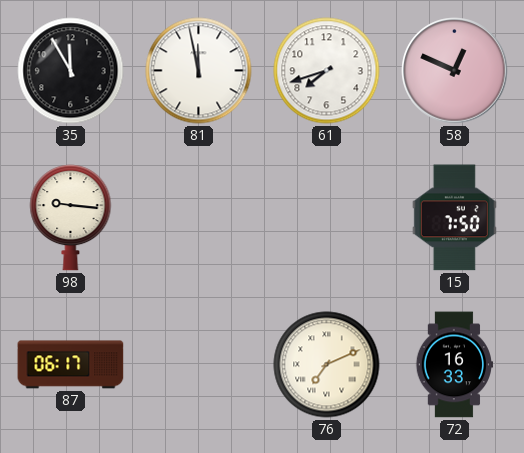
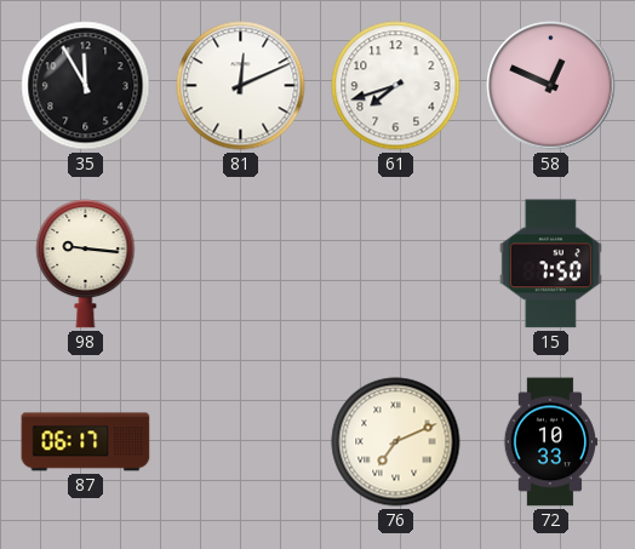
81: 11:58 -> 12:11
72: 16:33 -> 10:33
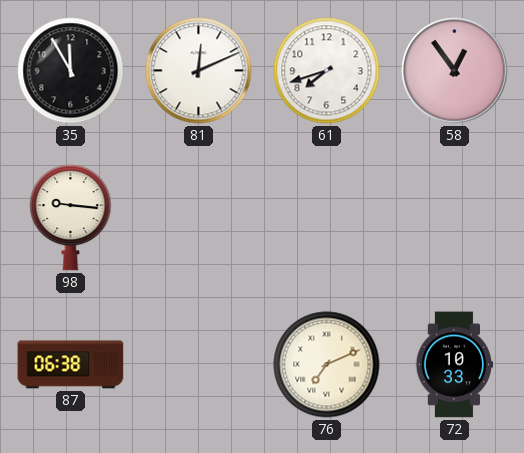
58: 12:49 -> 12:54
15: 7:50 -> none
87: 06:17 -> 06:38
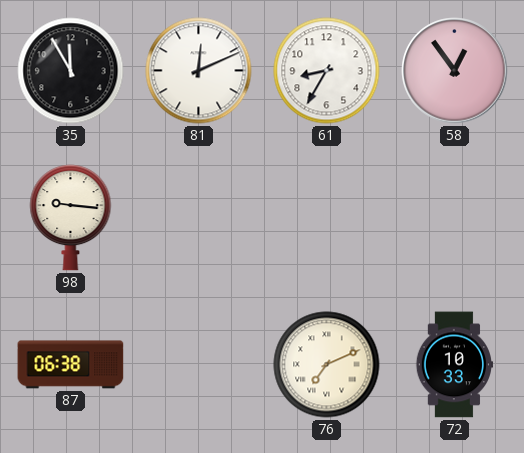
61: 7:42 -> 8:35
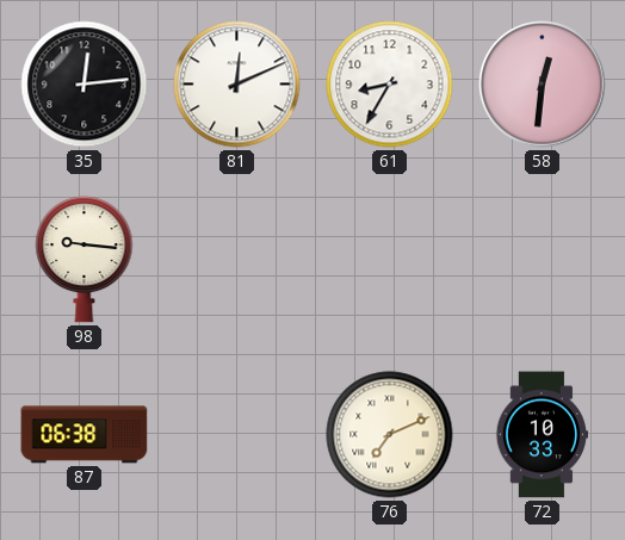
35: 11:55 -> 12:14
58: 12:54 -> 12:31
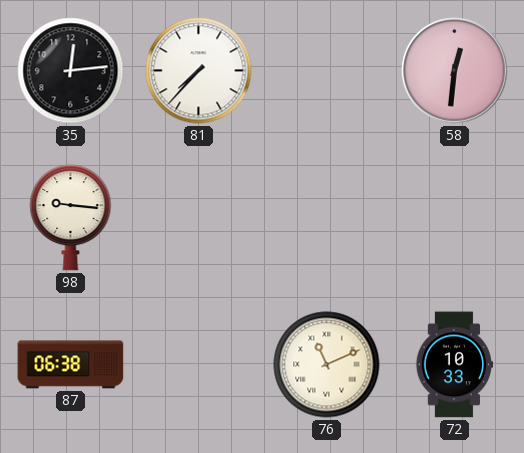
81: 12:11 -> 7:37
61: 8:35 -> none
76: 7:11 -> 11:11
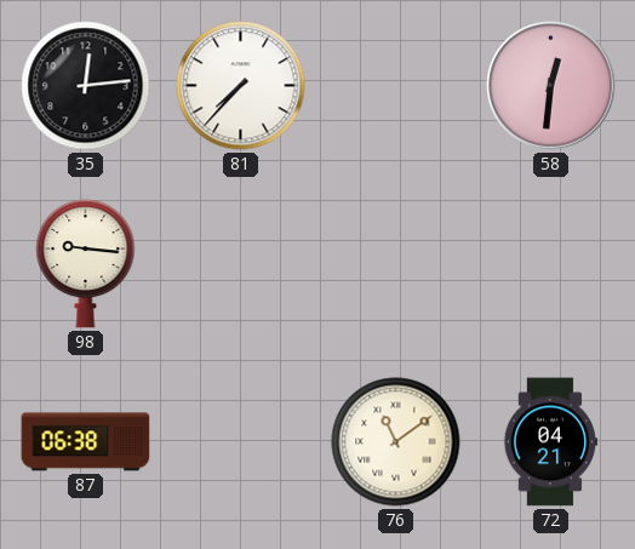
76: 11:11 -> 11:09
72: 10:33 -> 04:21
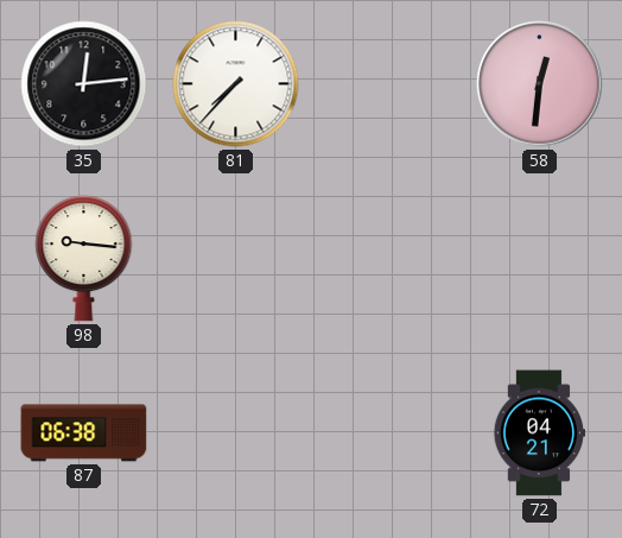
76: 11:09 -> none
